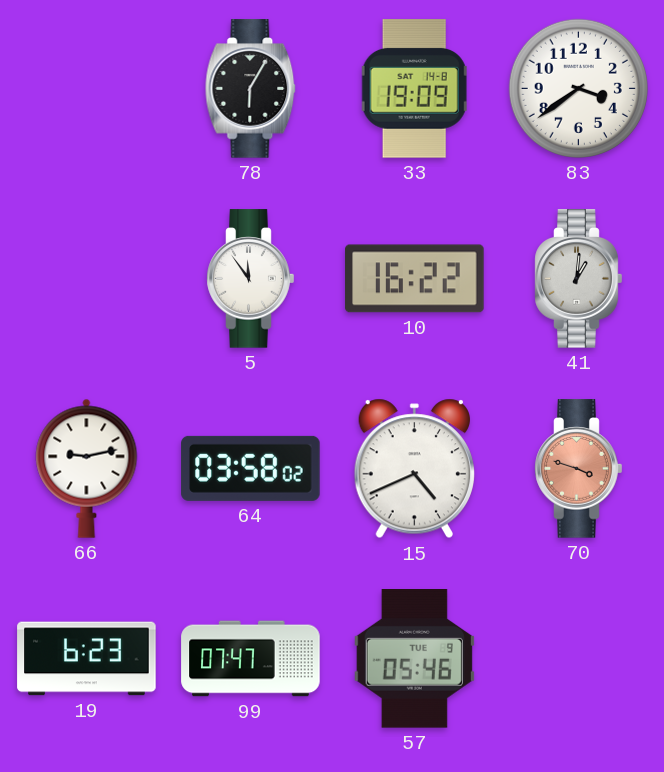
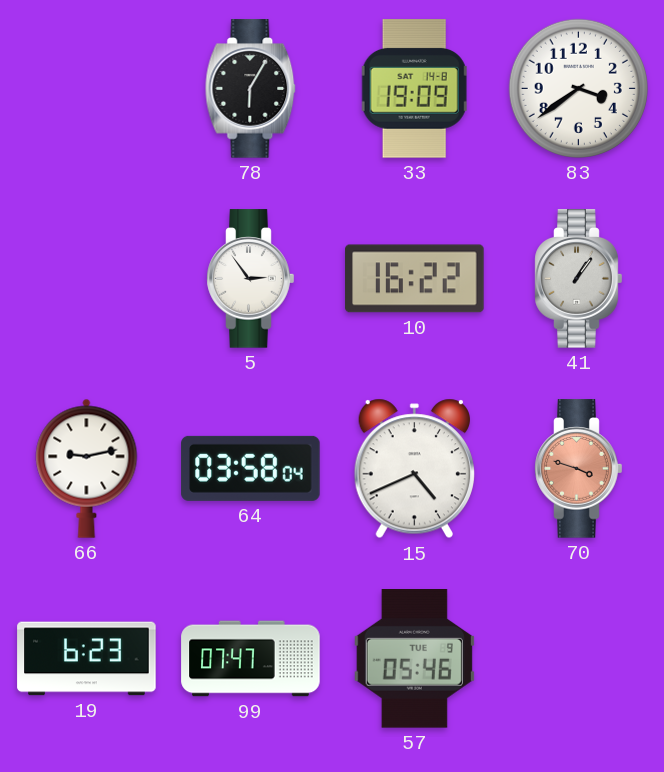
5: 11:54 -> 2:54
41: 1:01 -> 1:06
64: 03:58:02 -> 03:58:04
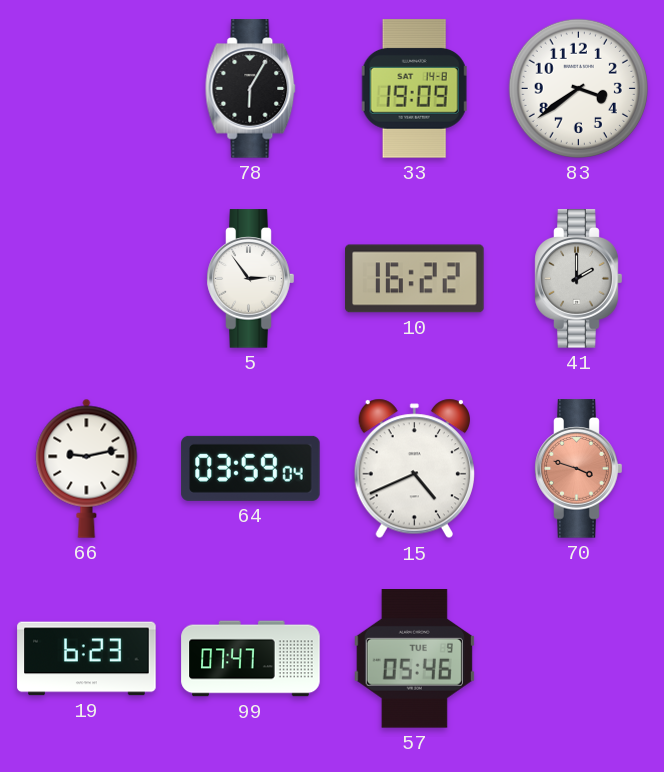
41: 1:06 -> 2:00
64: 03:58 -> 03:59
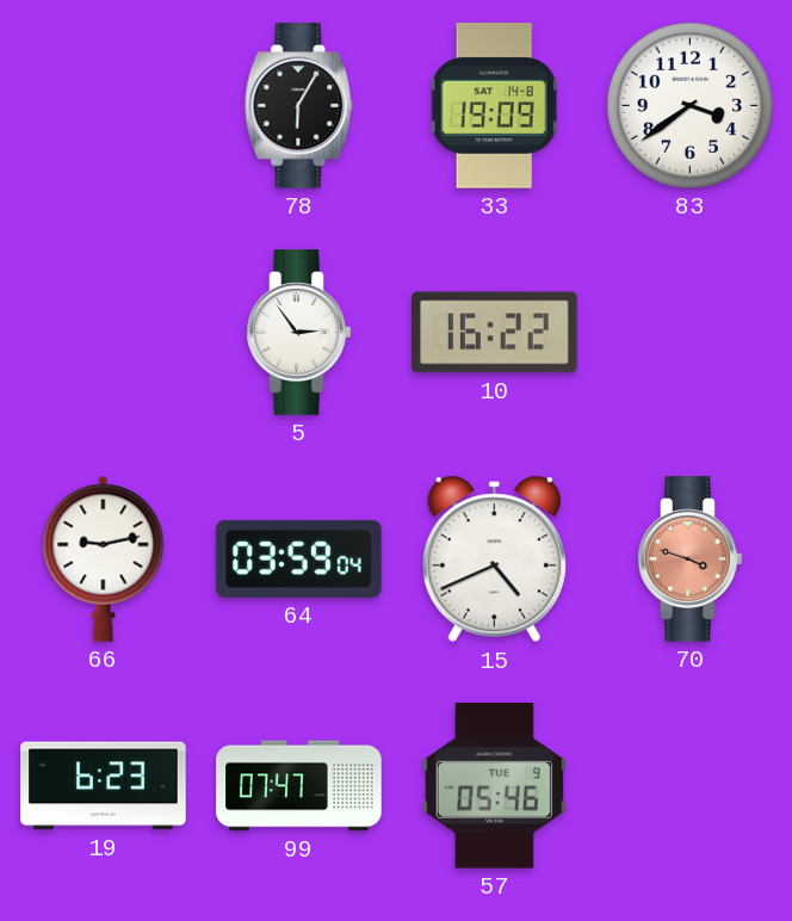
41: 2:00 -> none
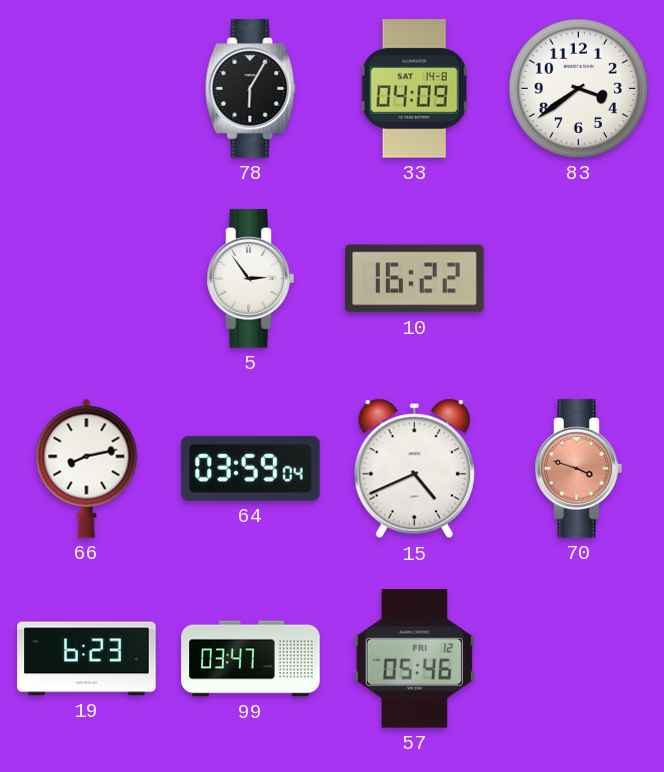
33: 19:09 -> 04:09
66: 9:13 -> 8:13
99: 07:47 -> 03:47
57 date: TUE 9 -> FRI 12
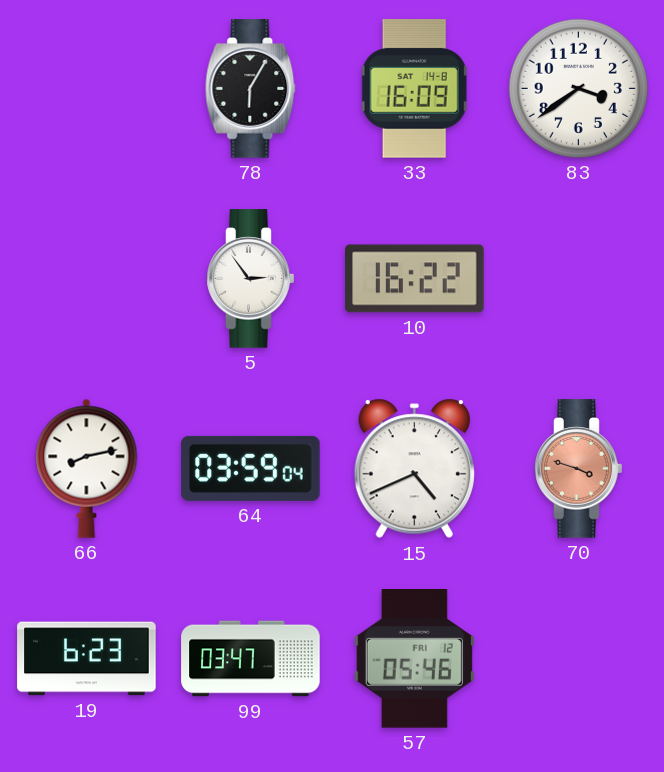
33: 04:09 -> 16:09
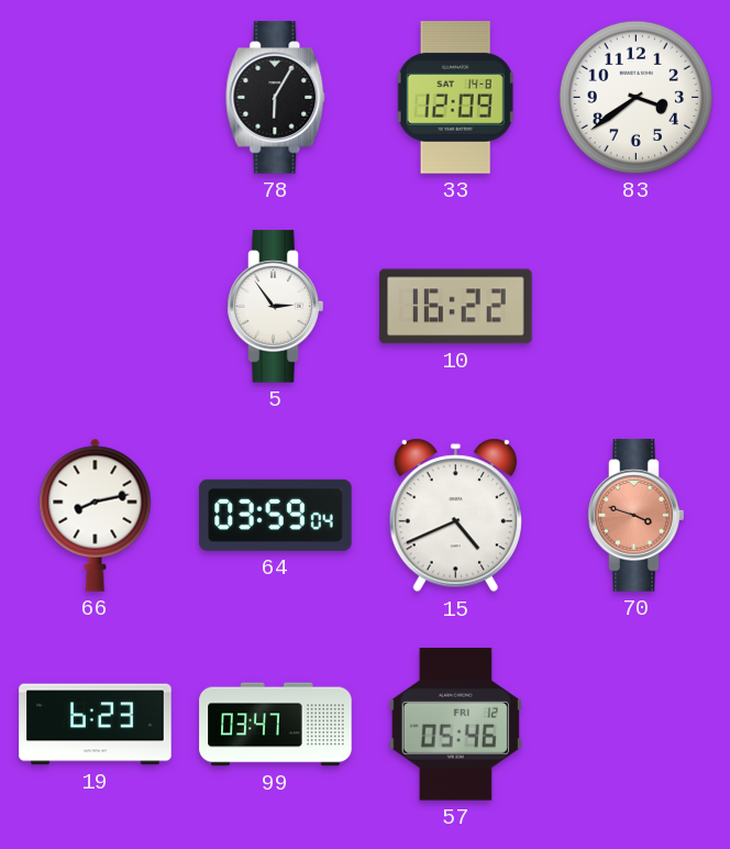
33: 16:09 -> 12:09
